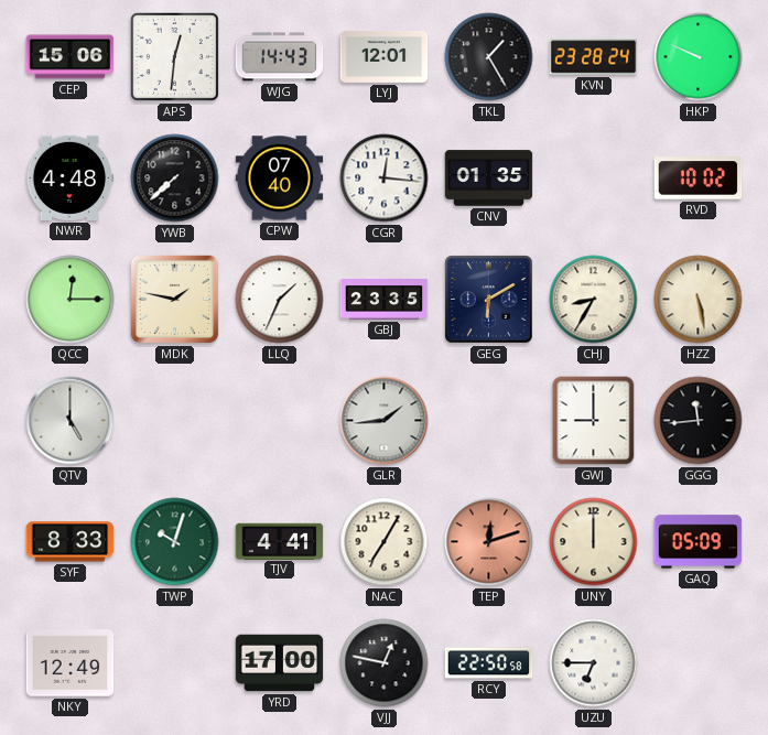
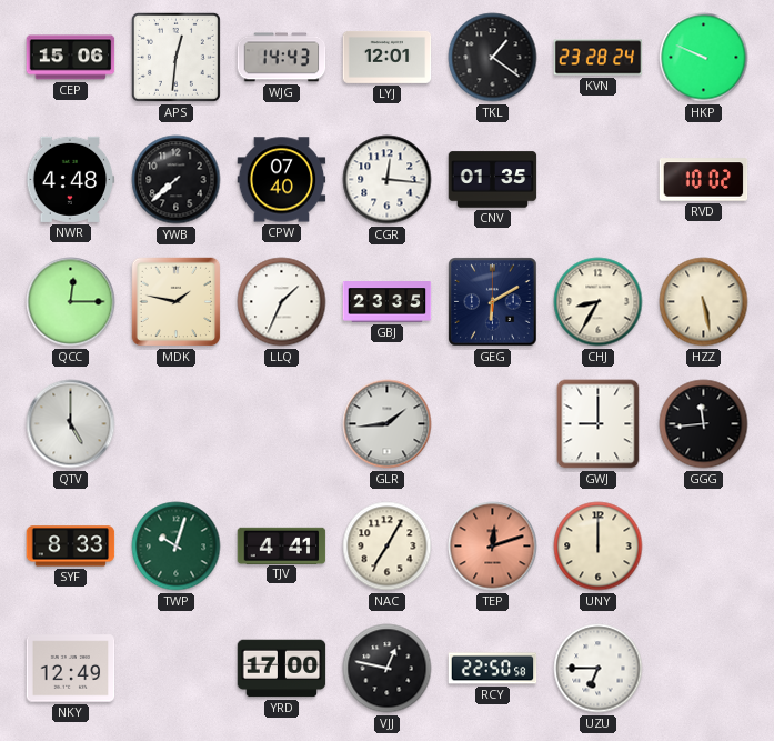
TKL: 1:25 -> 1:21
GAQ: 05:09 -> none
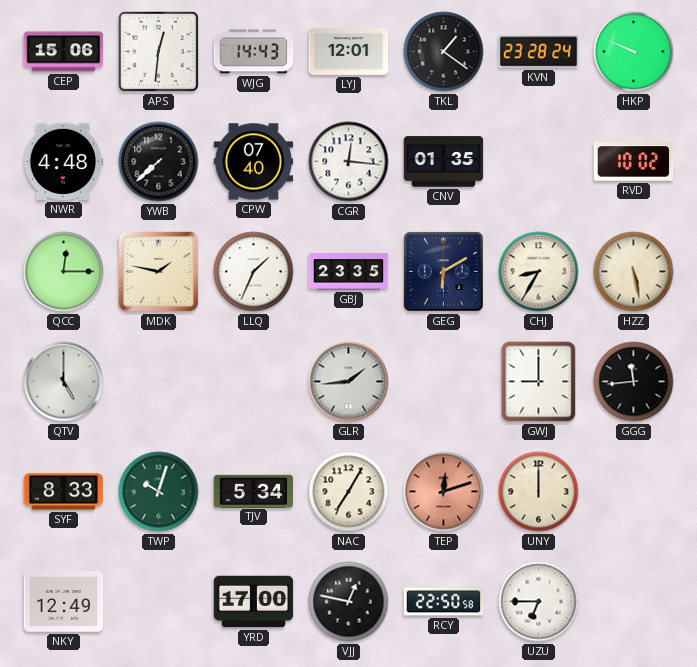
TJV: 4:41 -> 5:34
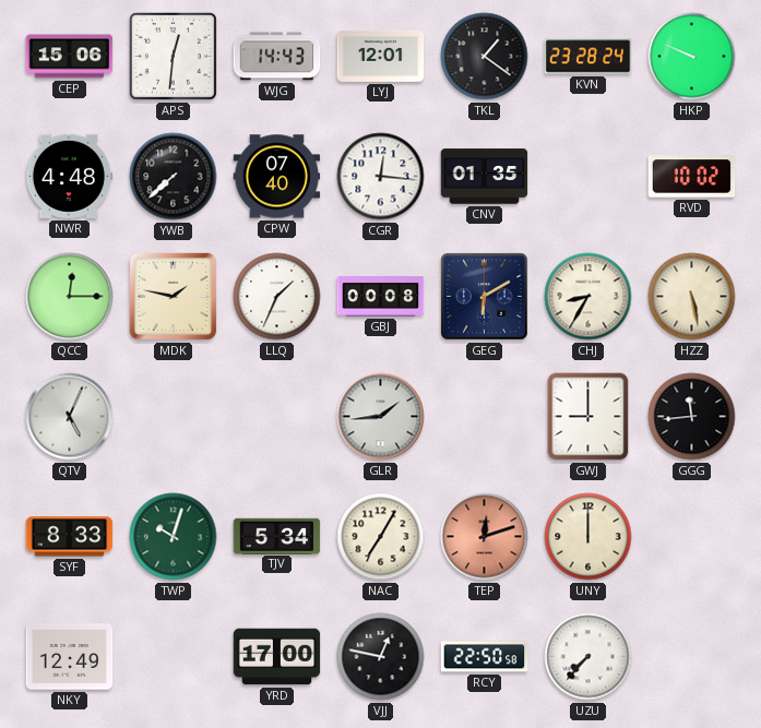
GBJ: 23:35 -> 00:08
QTV: 5:00 -> 5:04
UZU: 6:45 -> 7:37
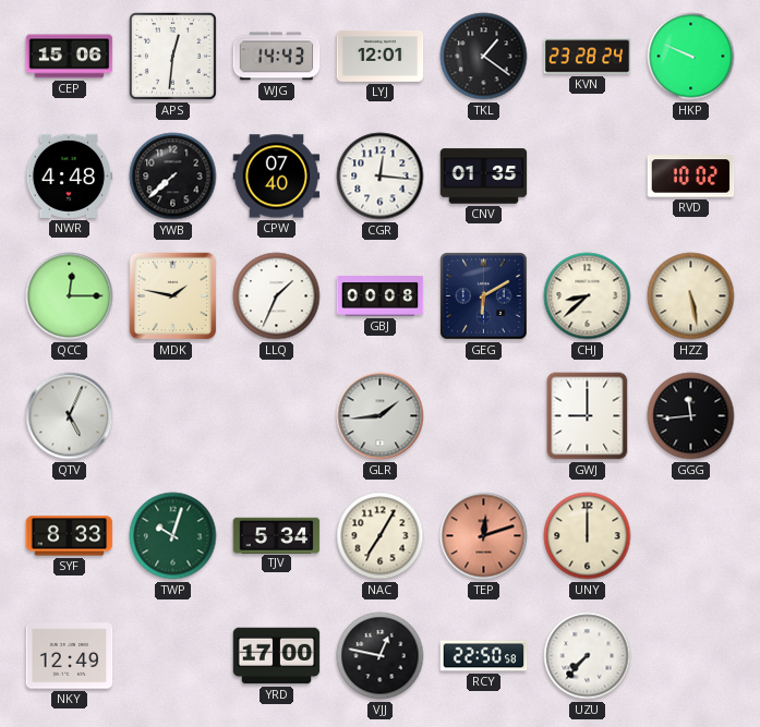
CHJ: 8:35 -> 8:38
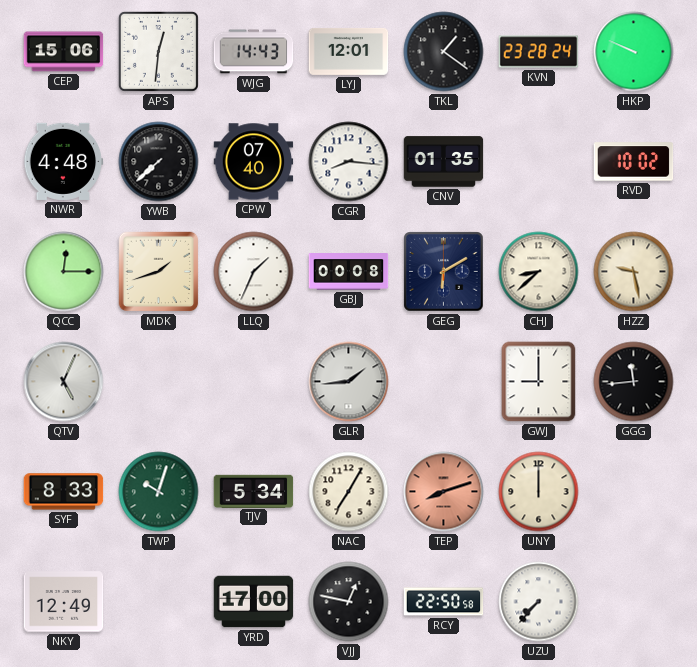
CGR: 12:16 -> 8:16
MDK: 1:47 -> 1:42
HZZ: 5:28 -> 9:28
TEP: 12:12 -> 8:12
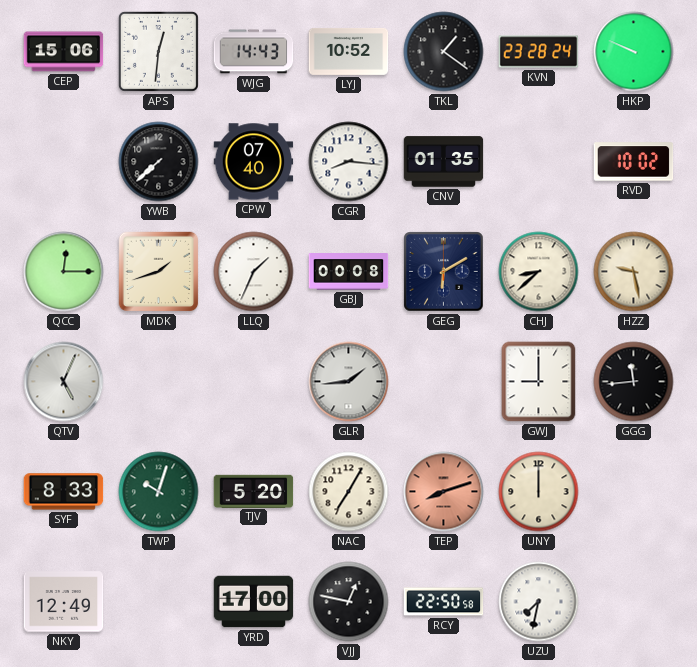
LYJ: 12:01 -> 10:52
NWR: 4:48 -> none
TJV: 5:34 -> 5:20
UZU: 7:37 -> 7:32
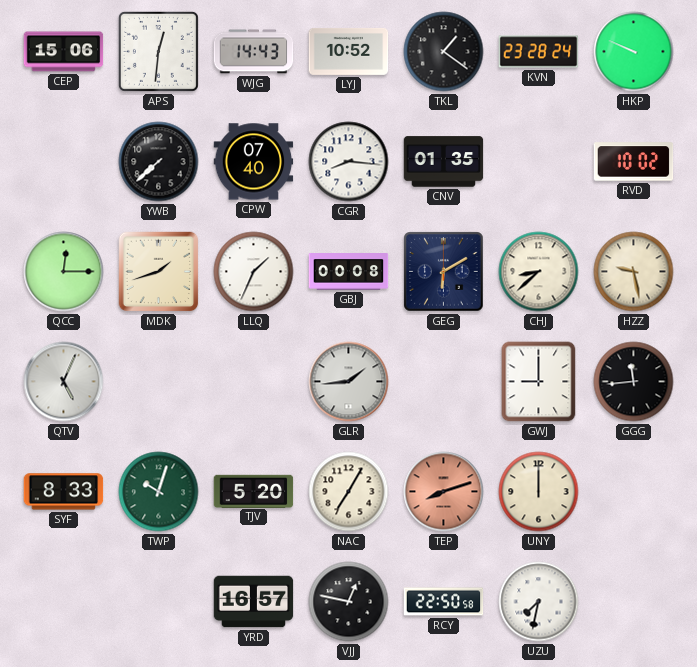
NKY: 12:49 -> none
YRD: 17:00 -> 16:57
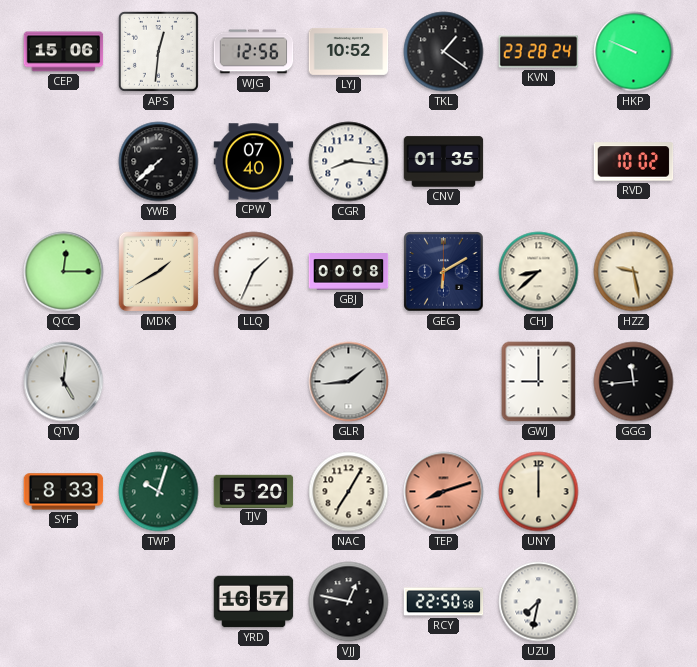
WJG: 14:43 -> 12:56
MDK: 1:42 -> 1:40
QTV: 5:04 -> 5:01
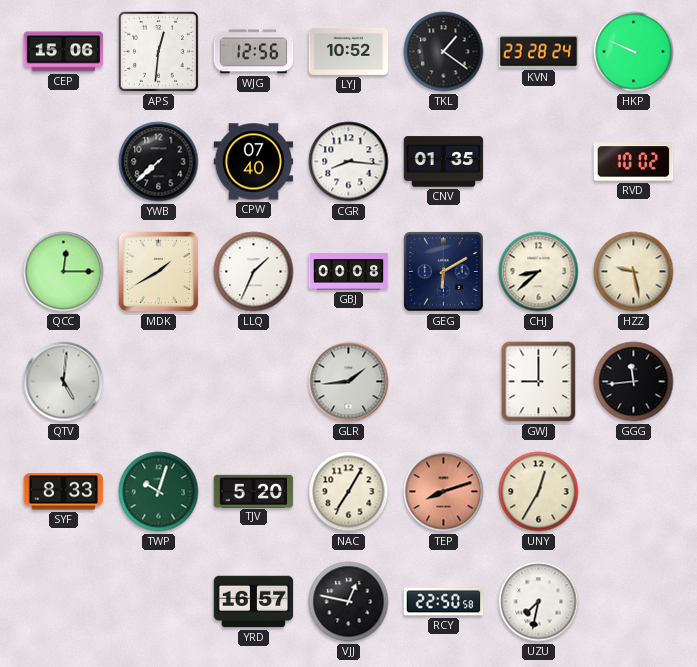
UNY: 12:00 -> 12:35
